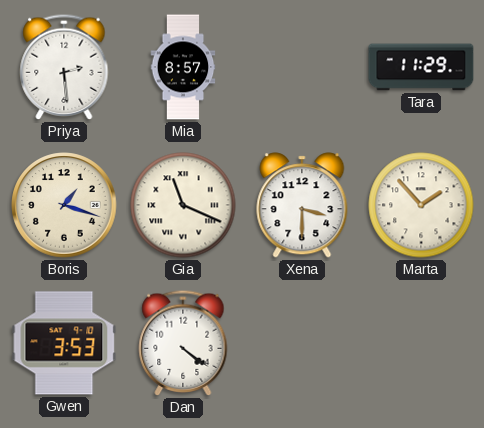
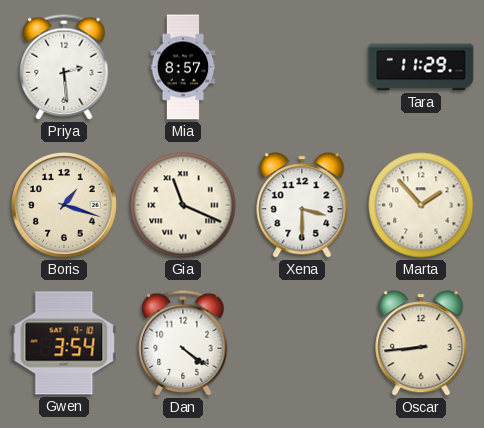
Gwen: 3:53 -> 3:54
Oscar: none -> 8:44
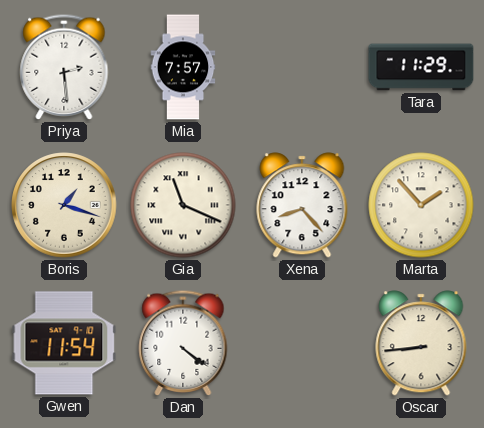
Mia: 8:57 -> 7:57
Xena: 3:30 -> 8:23
Gwen: 3:54 -> 11:54
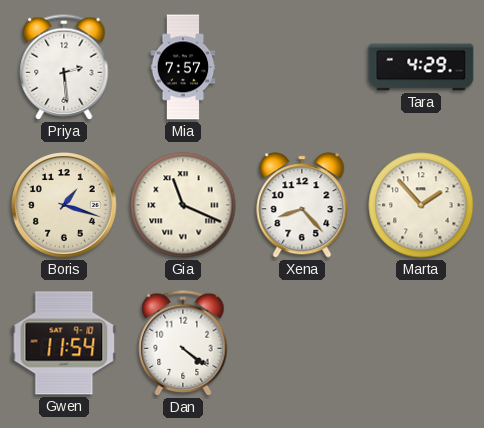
Tara: 11:29 -> 4:29
Oscar: 8:44 -> none
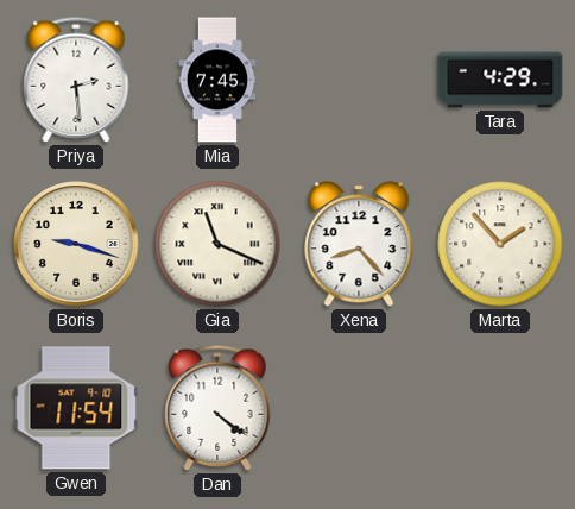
Mia: 7:57 -> 7:45
Boris: 1:18 -> 9:18
